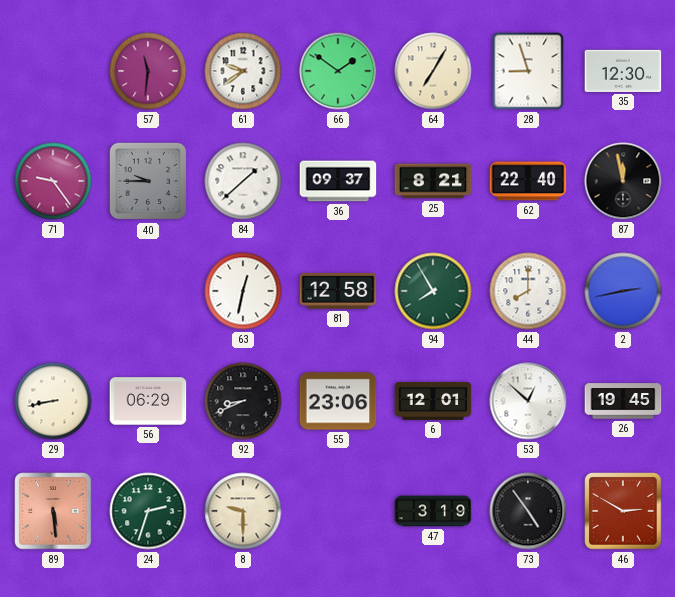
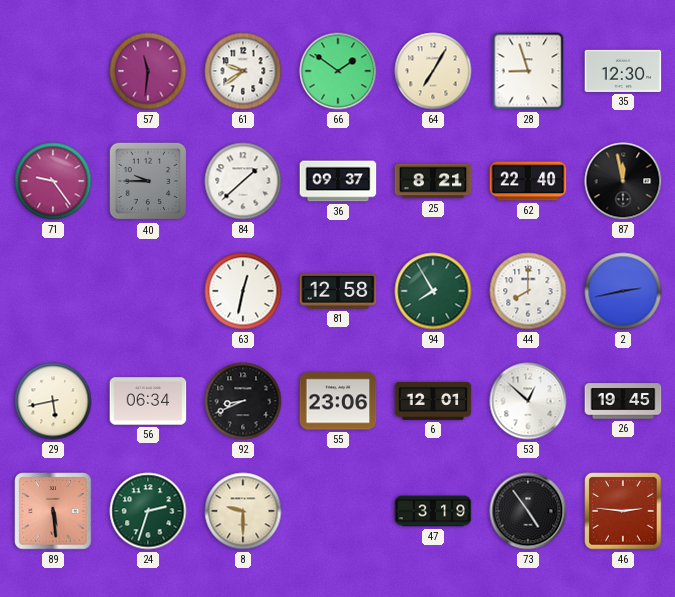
29: 8:43 -> 5:43
56: 06:29 -> 06:34
46: 2:50 -> 2:46
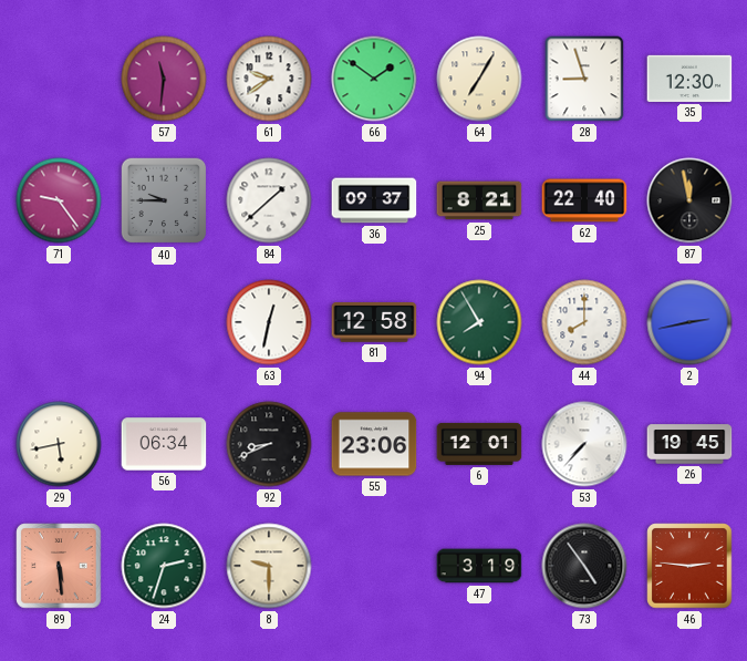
53: 12:52 -> 7:37
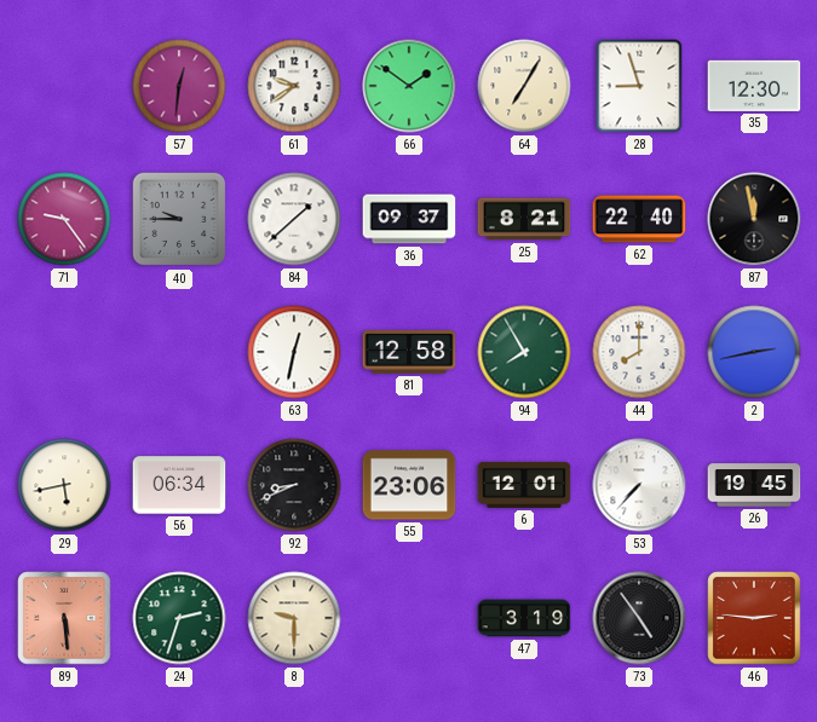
57: 11:31 -> 12:31
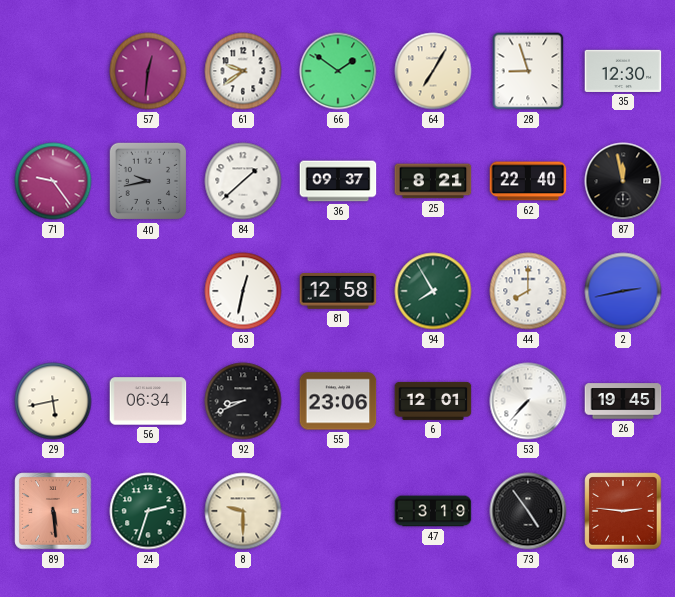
40: 9:45 -> 9:43
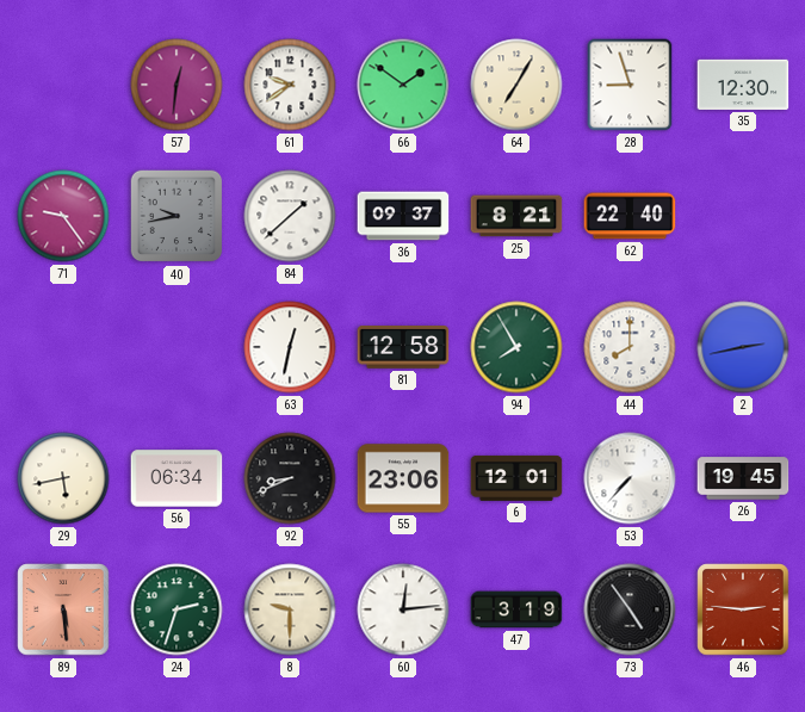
87: 11:58 -> none
60: none -> 12:14
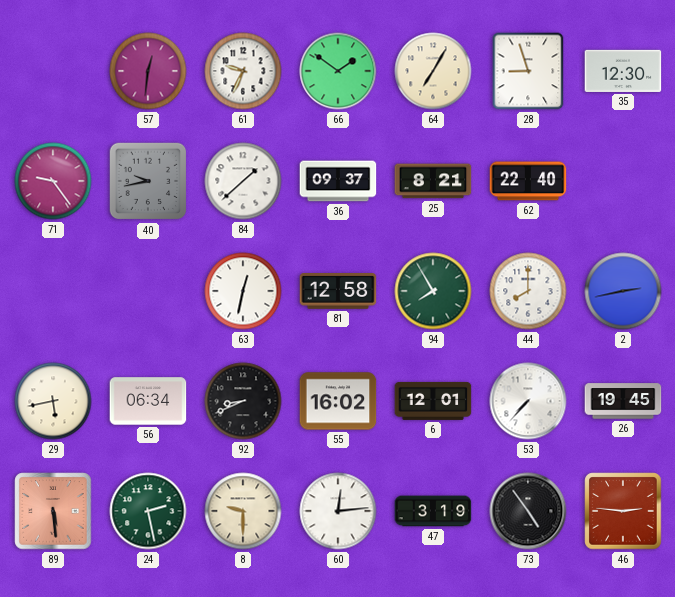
61: 9:39 -> 9:34
55: 23:06 -> 16:02
24: 2:33 -> 2:28
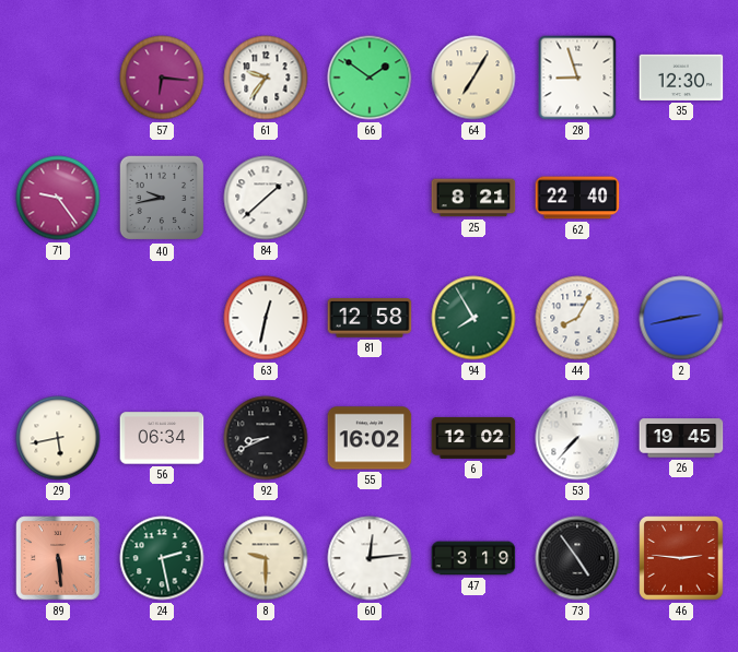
57: 12:31 -> 6:16
61: 9:34 -> 9:36
36: 09:37 -> none
44: 8:00 -> 8:05
6: 12:01 -> 12:02
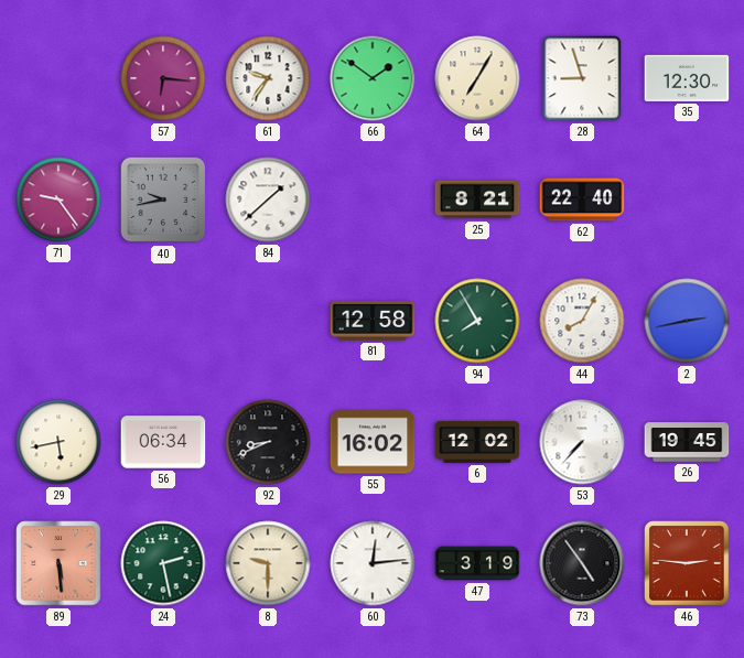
63: 12:32 -> none
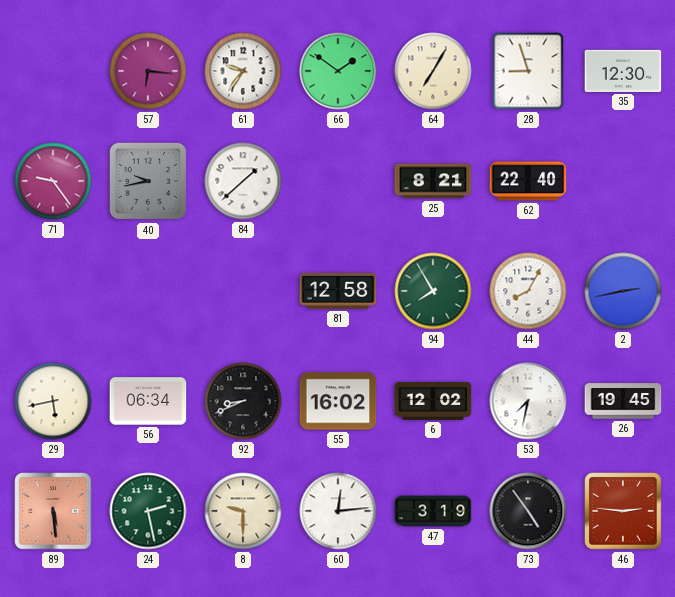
53: 7:37 -> 7:32
